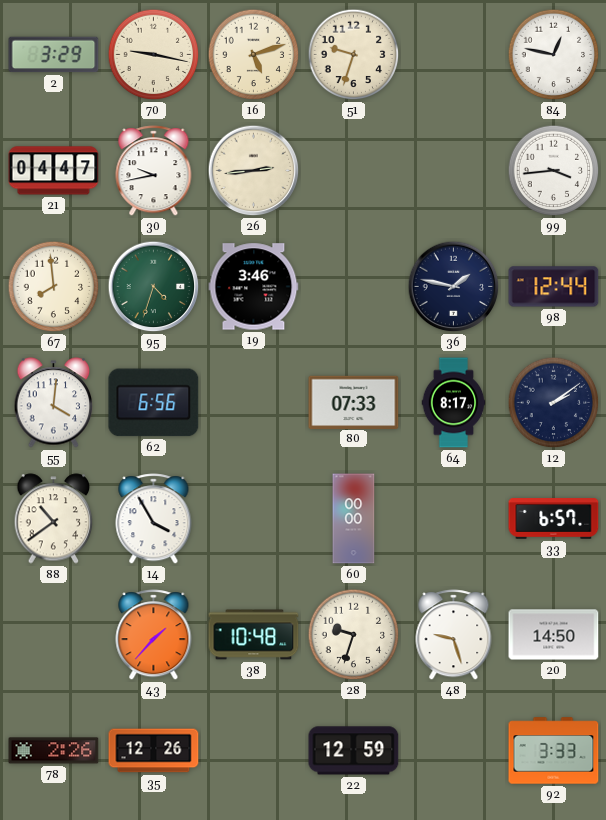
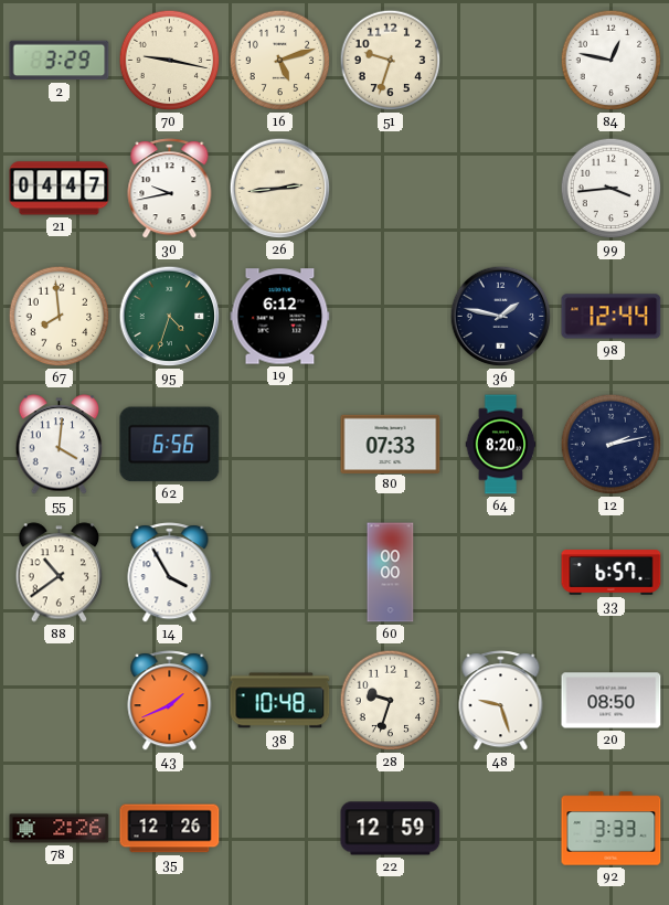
19: 3:46 -> 6:12
64: 8:17 -> 8:20
12: 2:09 -> 2:13
43: 1:37 -> 1:41
20: 14:50 -> 08:50
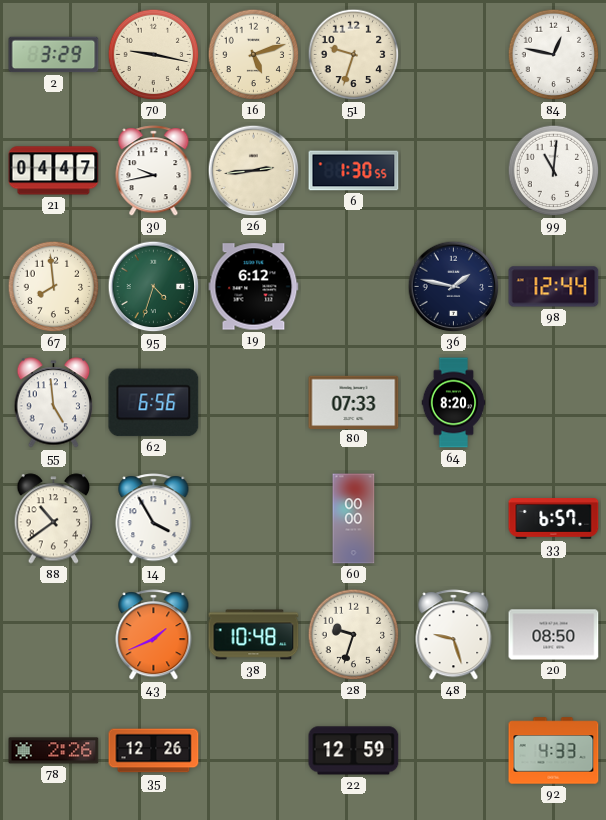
6: none -> 1:30
99: 3:44 -> 11:01
55: 4:01 -> 4:59
12: 2:13 -> none
92: 3:33 -> 4:33
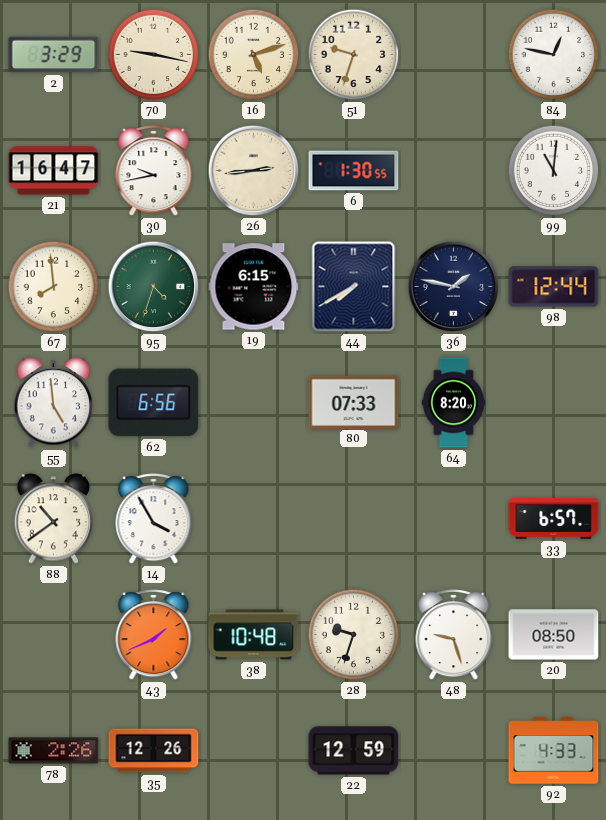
21: 04:47 -> 16:47
19: 6:12 -> 6:15
44: none -> 7:40
60: 00:00 -> none
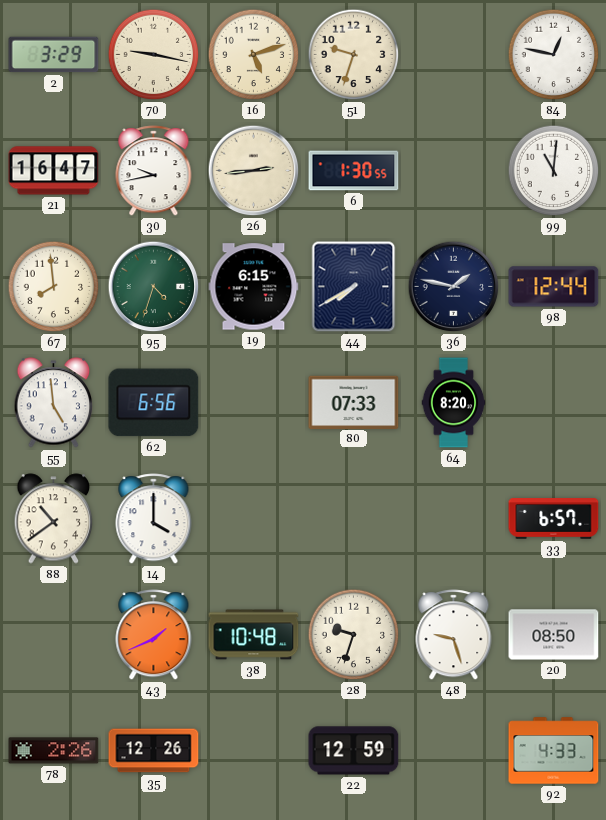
14: 3:55 -> 4:00
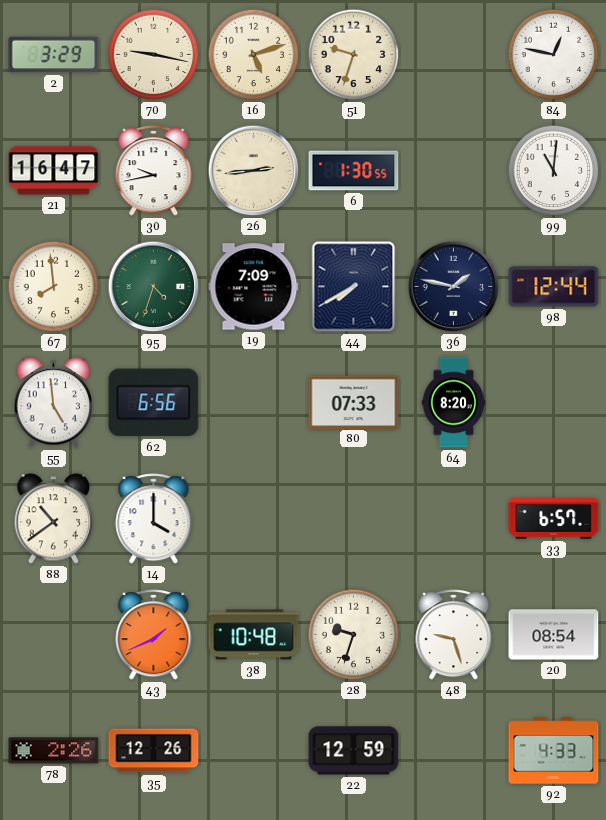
19: 6:15 -> 7:09
20: 08:50 -> 08:54
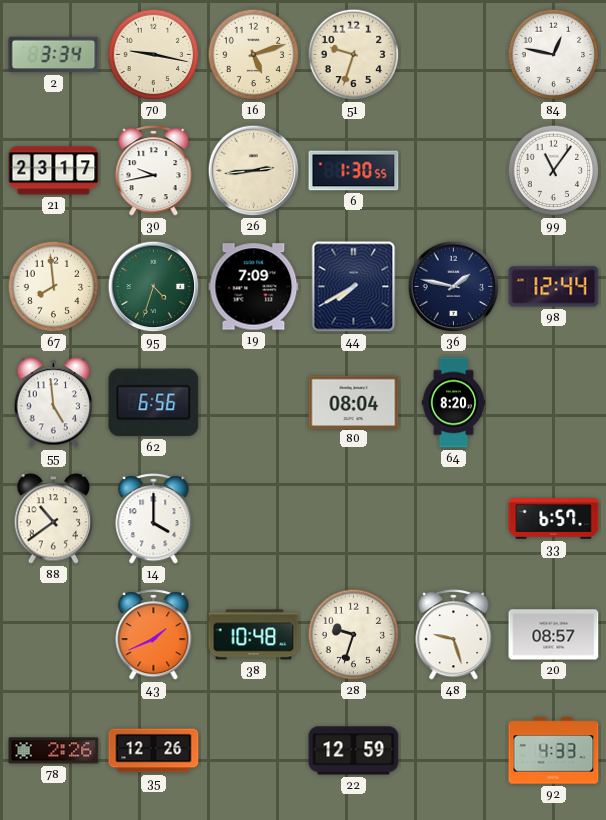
2: 3:29 -> 3:34
21: 16:47 -> 23:17
99: 11:01 -> 11:06
80: 07:33 -> 08:04
20: 08:54 -> 08:57
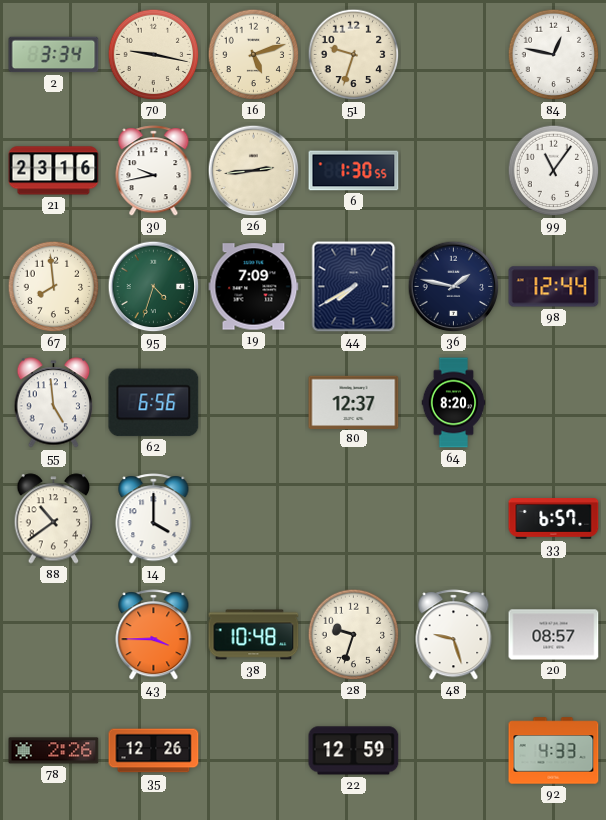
21: 23:17 -> 23:16
80: 08:04 -> 12:37
43: 1:41 -> 3:45
